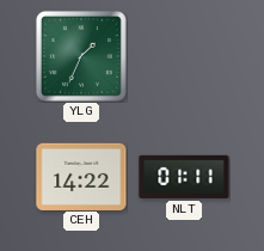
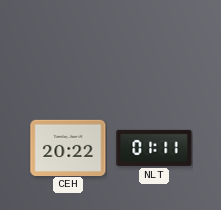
YLG: 1:34 -> none
CEH: 14:22 -> 20:22
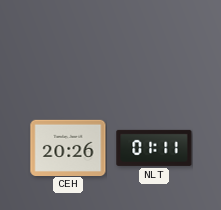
CEH: 20:22 -> 20:26
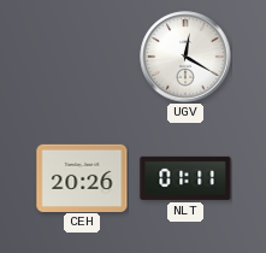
UGV: none -> 12:20
